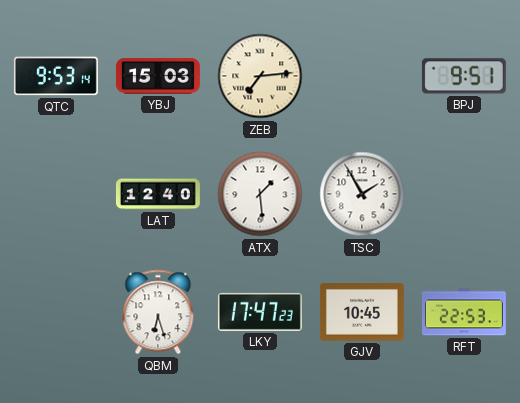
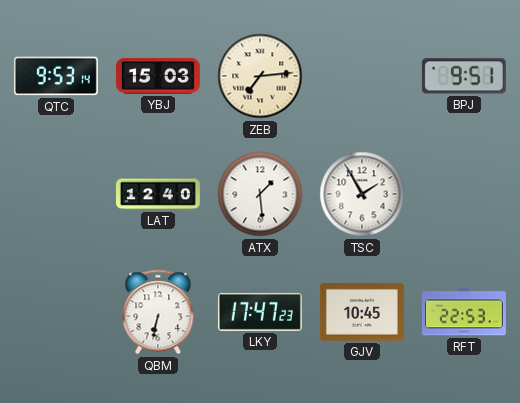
QBM: 6:27 -> 6:32
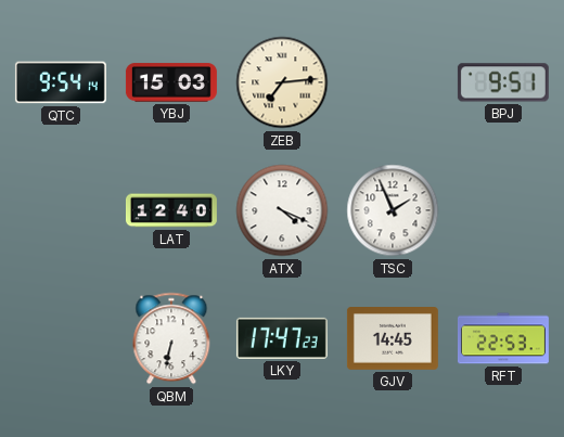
QTC: 9:53 -> 9:54
ATX: 1:29 -> 4:19
TSC: 1:55 -> 1:56
GJV: 10:45 -> 14:45
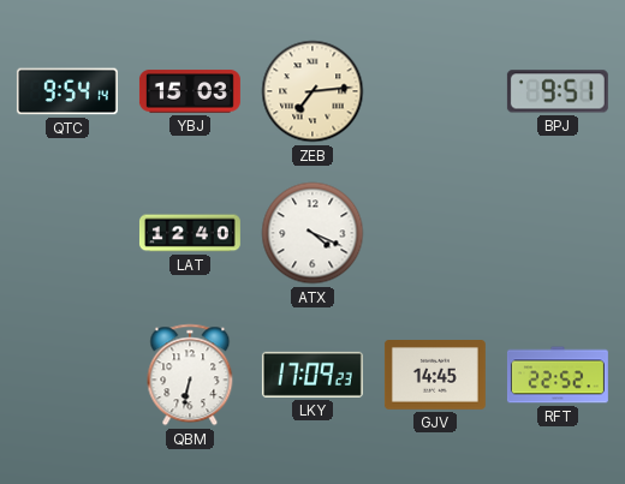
TSC: 1:56 -> none
LKY: 17:47 -> 17:09
RFT: 22:53 -> 22:52
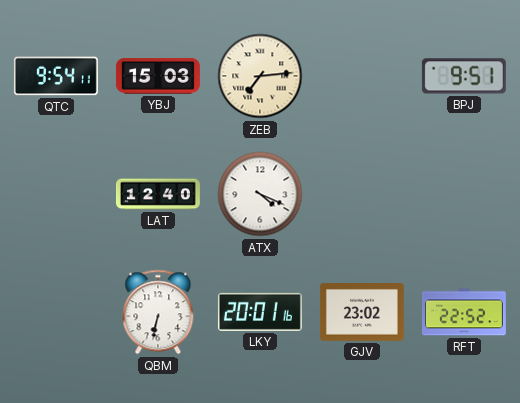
QTC: 9:54:14 -> 9:54:11
LKY: 17:09 -> 20:01
GJV: 14:45 -> 23:02
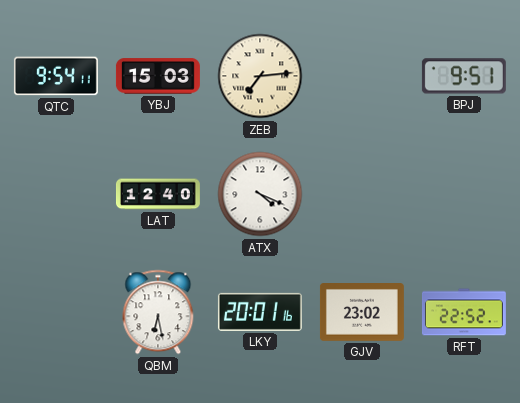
QBM: 6:32 -> 6:28
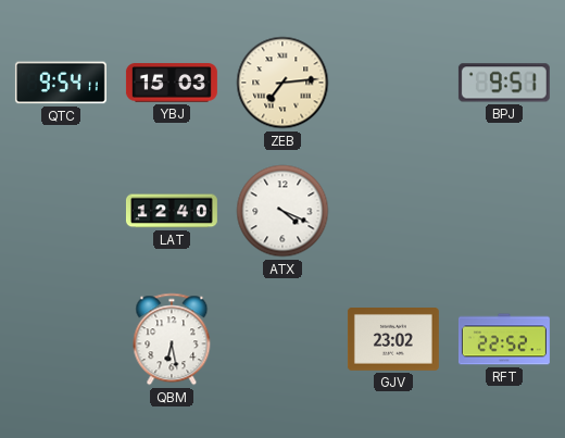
LKY: 20:01 -> none
